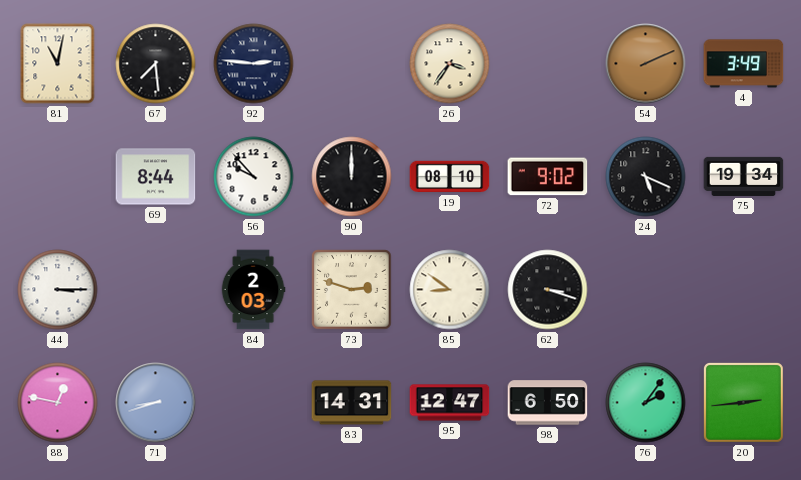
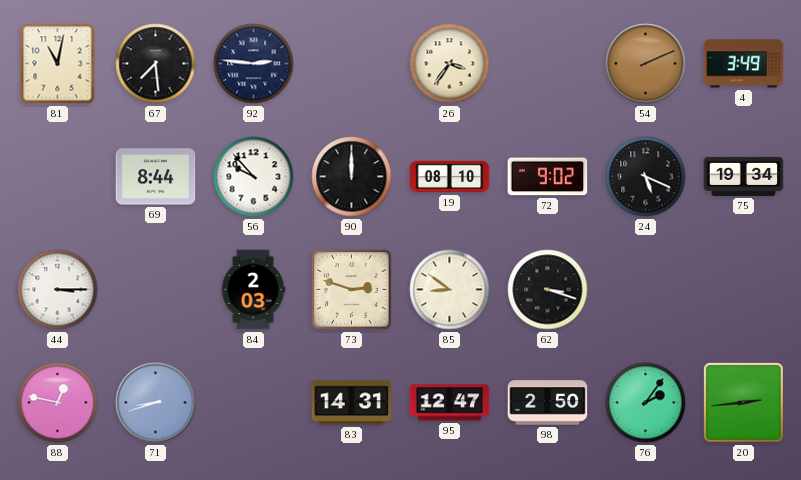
98: 6:50 -> 2:50
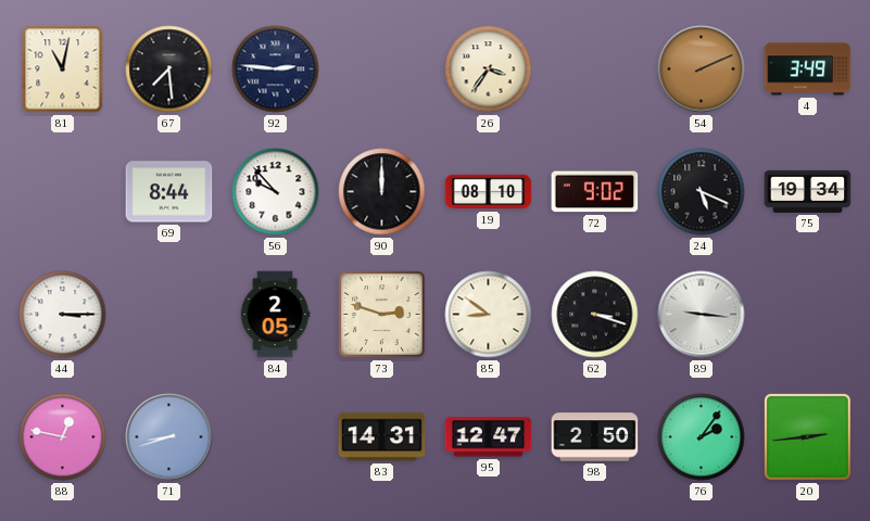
84: 2:03 -> 2:05
89: none -> 9:16
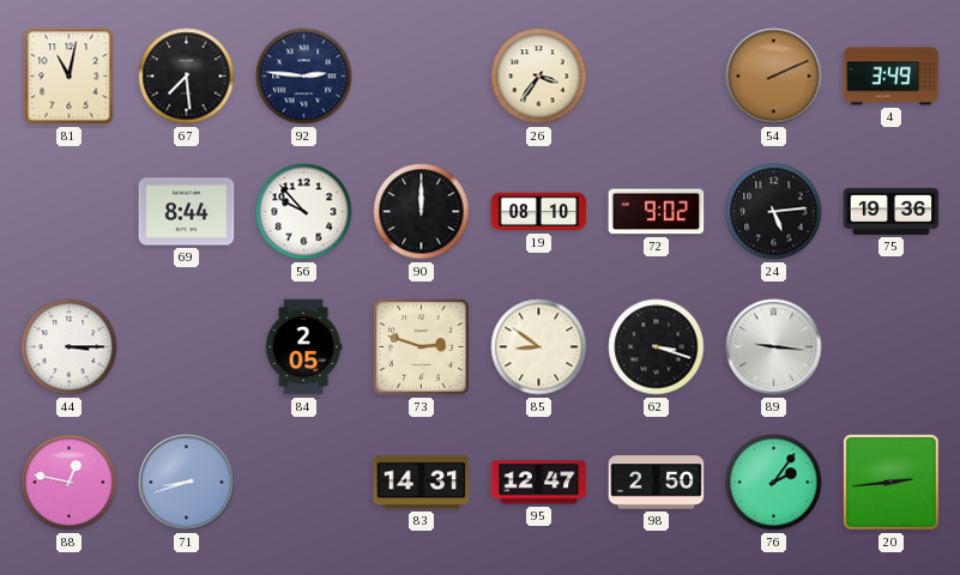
24: 5:19 -> 5:14
75: 19:34 -> 19:36
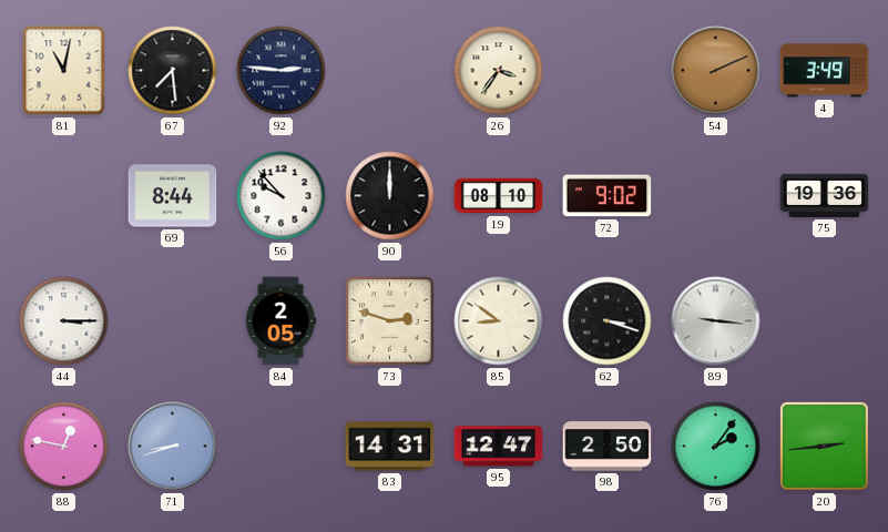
24: 5:14 -> none
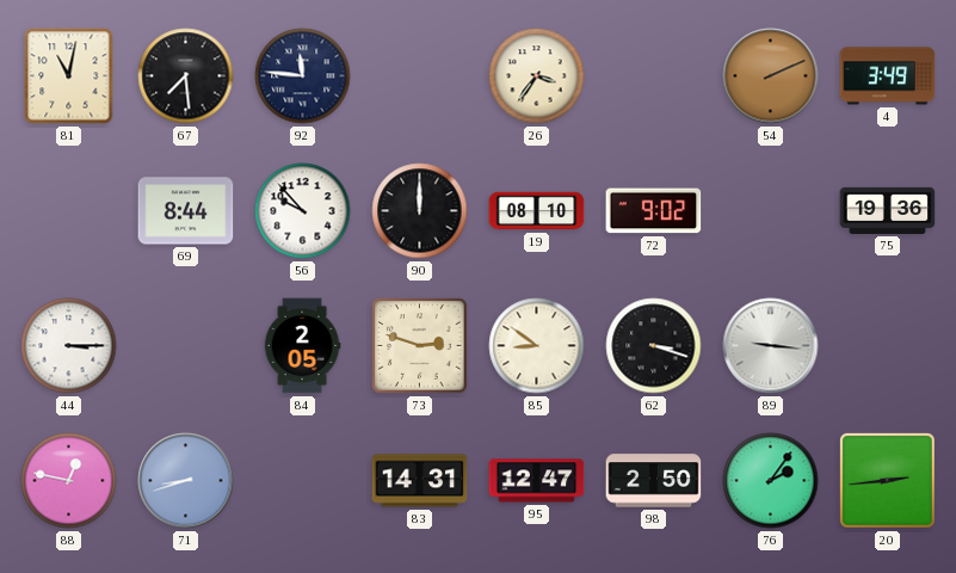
92: 2:46 -> 11:46
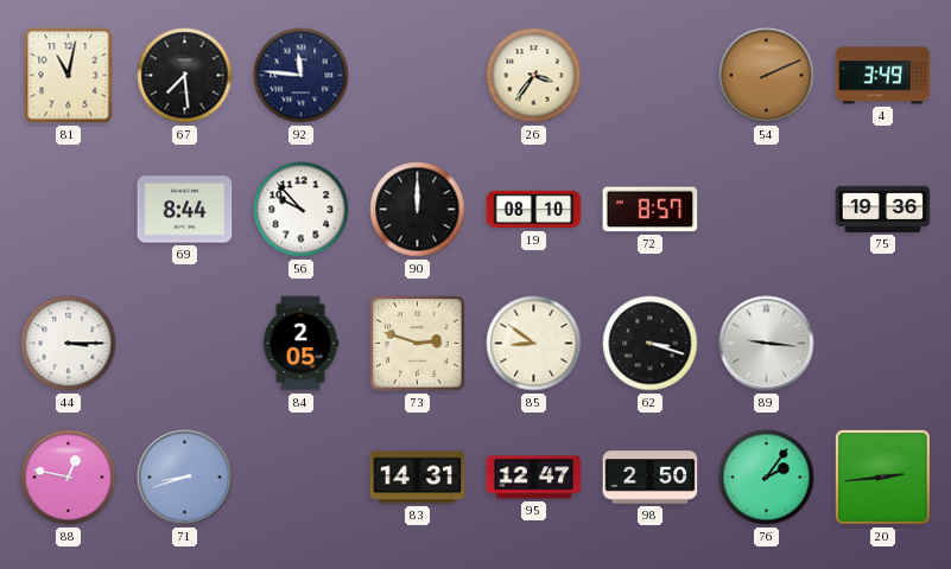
72: 9:02 -> 8:57
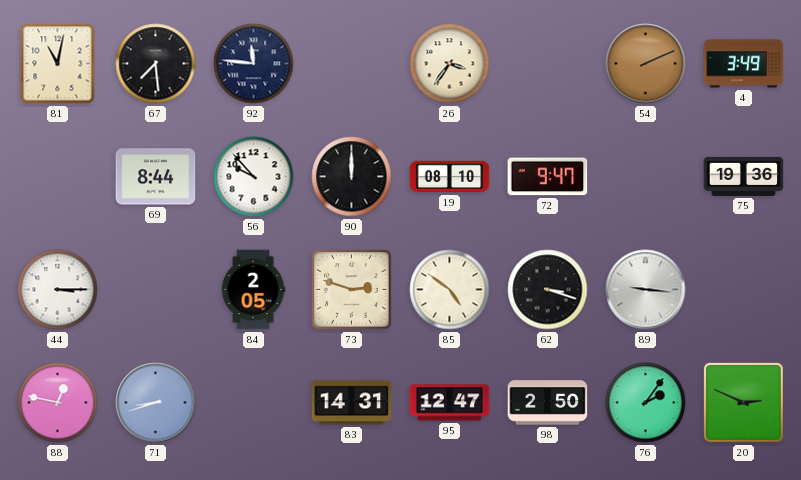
72: 8:57 -> 9:47
85: 8:51 -> 4:51
20: 2:44 -> 2:49
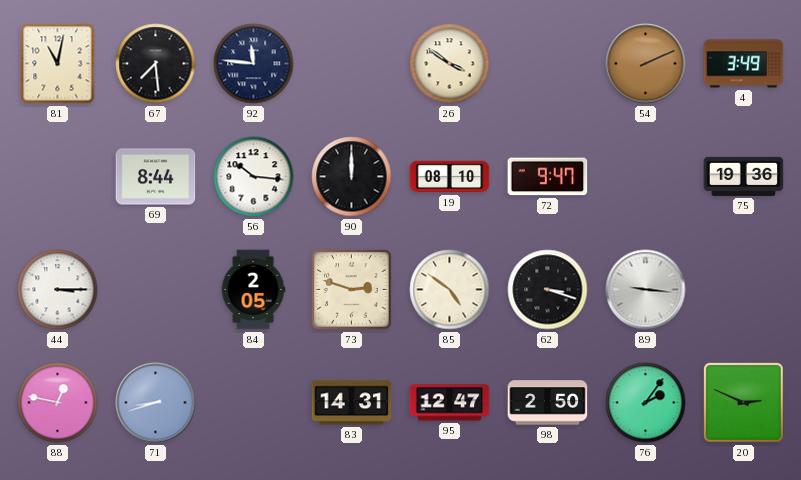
26: 3:36 -> 3:51
56: 9:53 -> 10:16
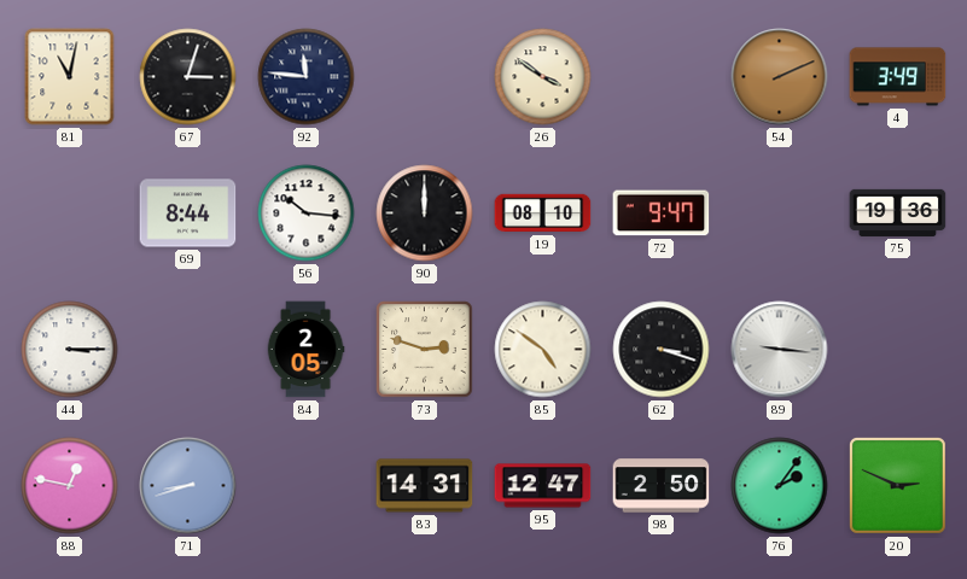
67: 7:29 -> 3:03
